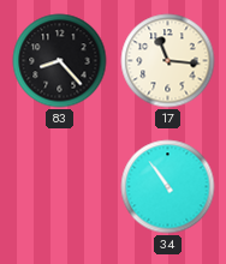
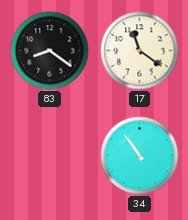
83: 8:23 -> 8:21
17: 11:16 -> 11:21
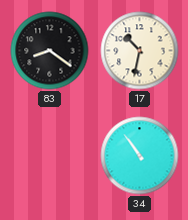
17: 11:21 -> 10:32
